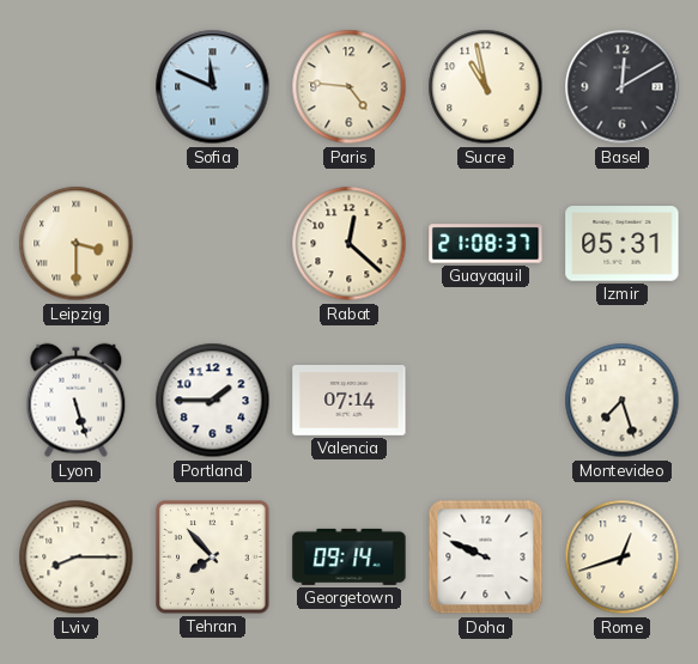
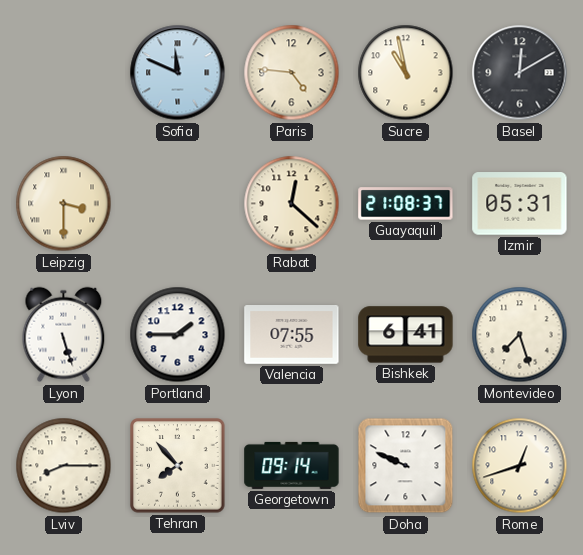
Valencia: 07:14 -> 07:55
Bishkek: none -> 6:41
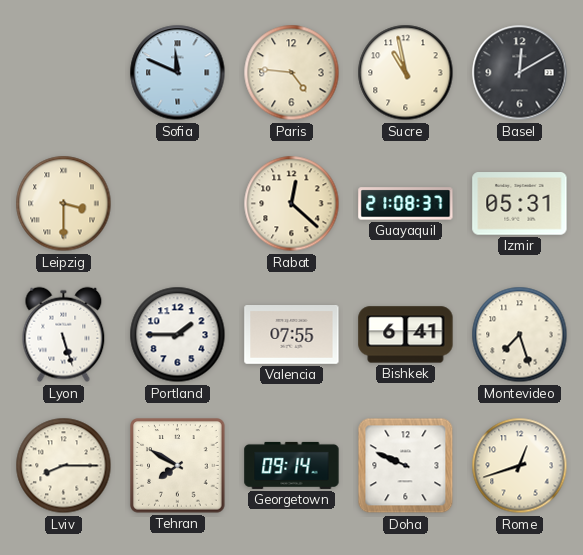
Tehran: 7:53 -> 7:50
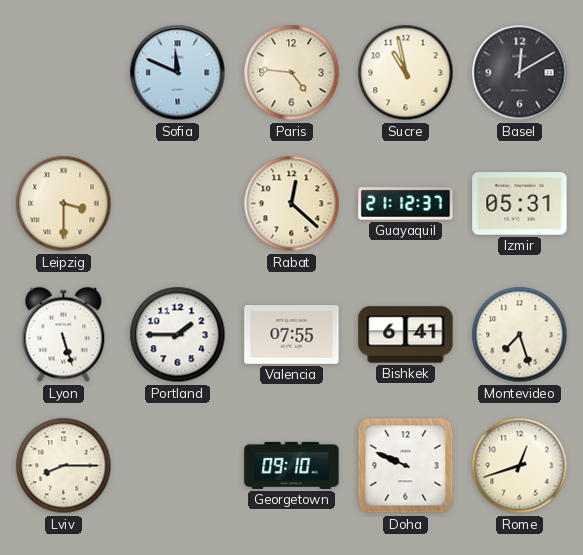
Guayaquil: 21:08 -> 21:12
Tehran: 7:50 -> none
Georgetown: 09:14 -> 09:10
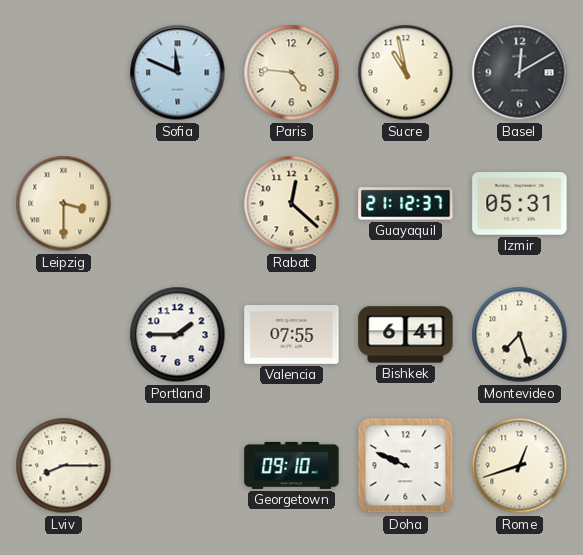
Lyon: 5:27 -> none
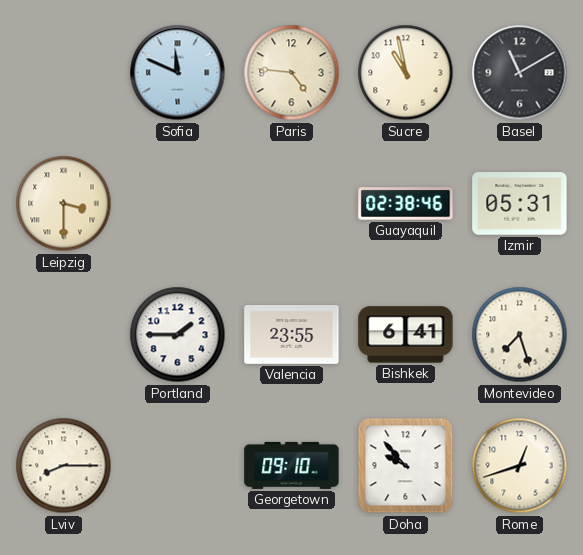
Basel: 12:10 -> 11:10
Rabat: 12:22 -> none
Guayaquil: 21:12 -> 02:38
Valencia: 07:55 -> 23:55
Doha: 9:49 -> 9:53
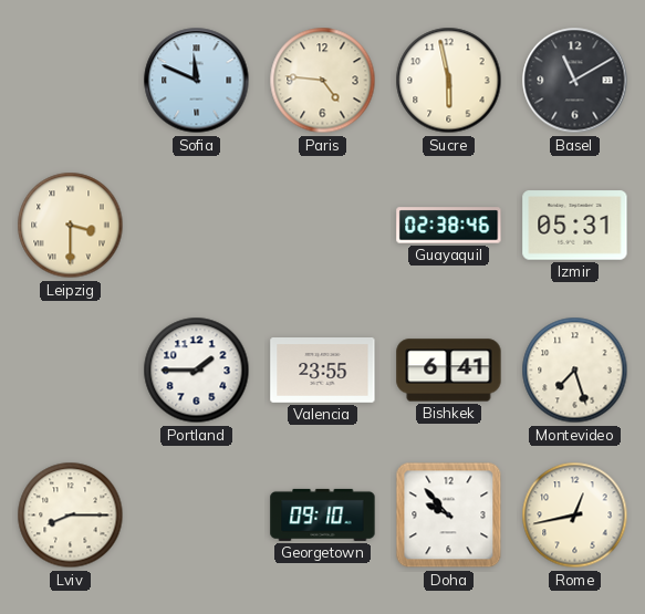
Sucre: 10:58 -> 5:58
Rome: 12:42 -> 12:43
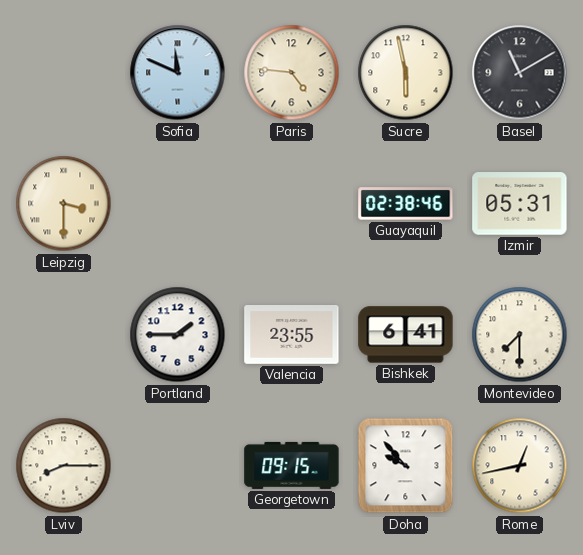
Montevideo: 7:27 -> 7:30
Georgetown: 09:10 -> 09:15
